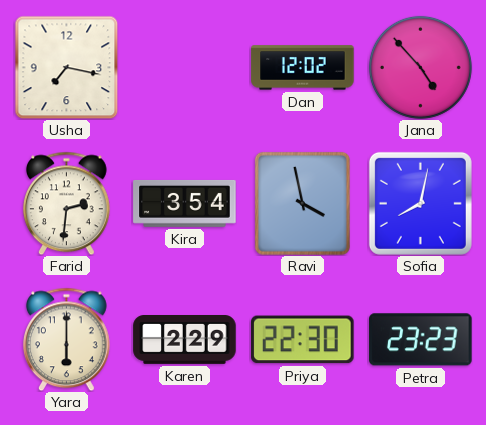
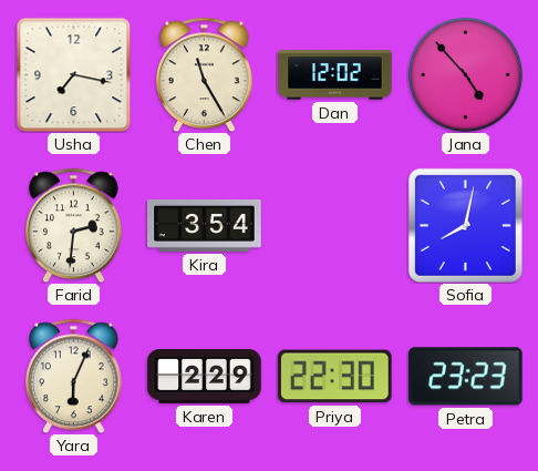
Chen: none -> 11:25
Ravi: 3:58 -> none
Yara: 6:00 -> 6:04
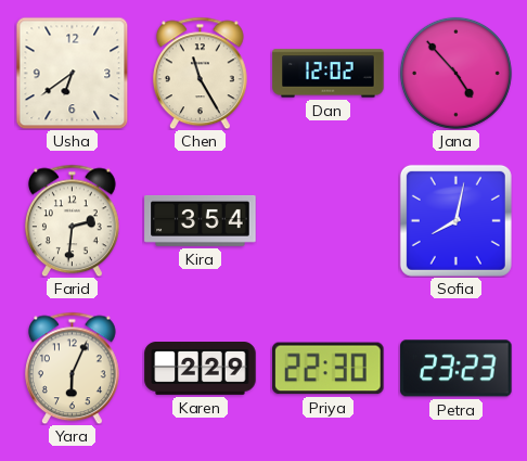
Usha: 7:17 -> 6:39
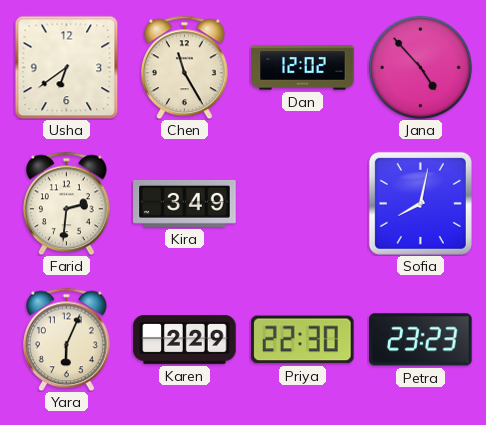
Kira: 3:54 -> 3:49
